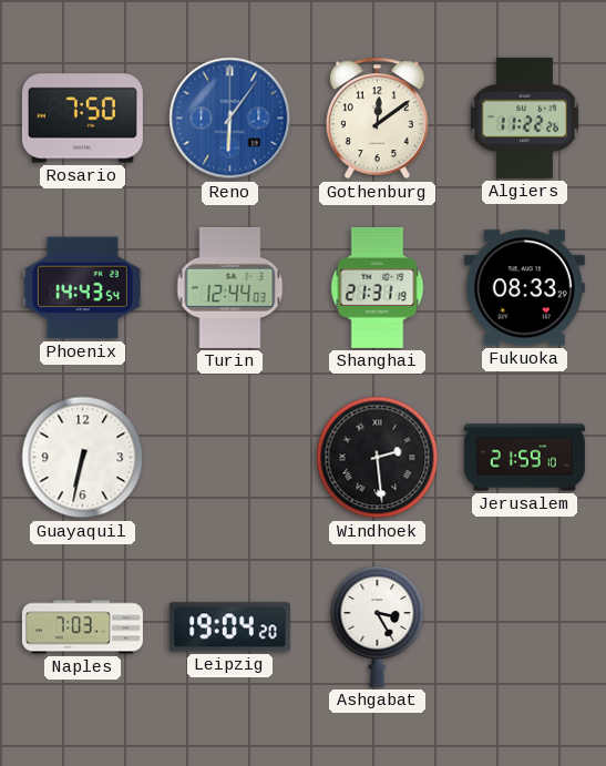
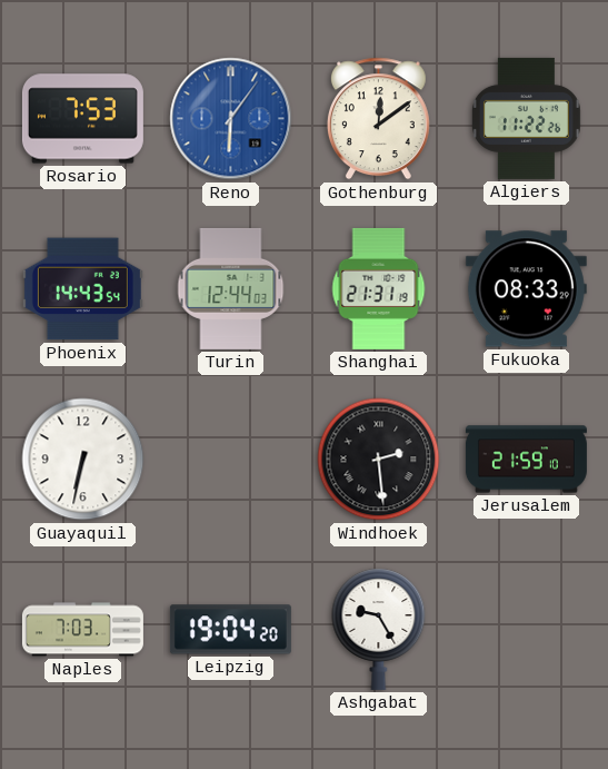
Rosario: 7:50 -> 7:53
Ashgabat: 3:25 -> 9:25
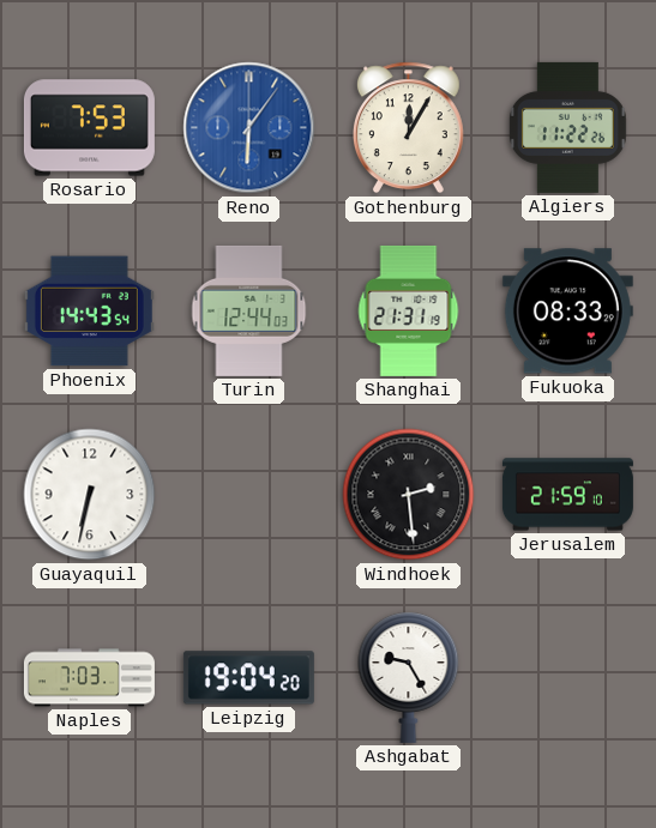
Gothenburg: 12:09 -> 12:05
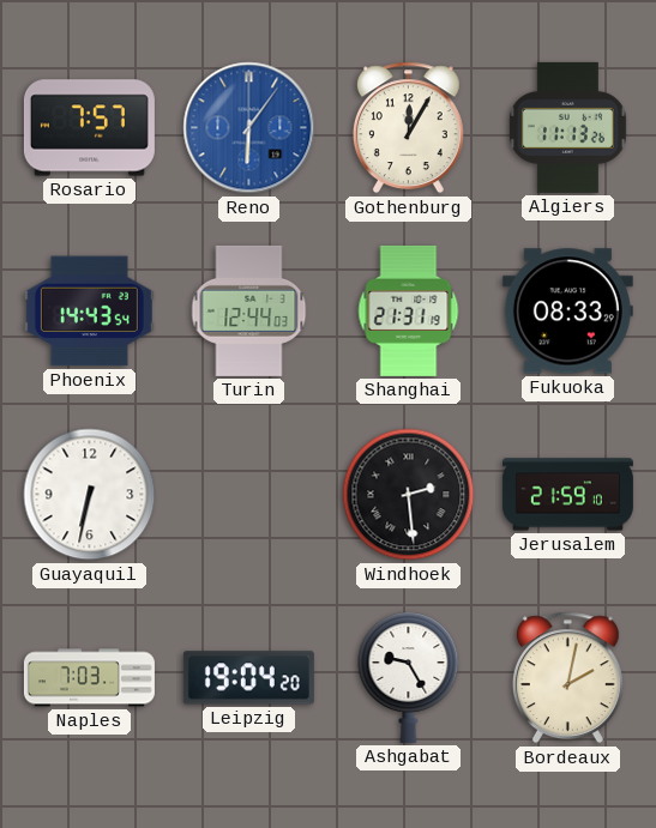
Rosario: 7:53 -> 7:57
Algiers: 11:22 -> 11:13
Bordeaux: none -> 2:02
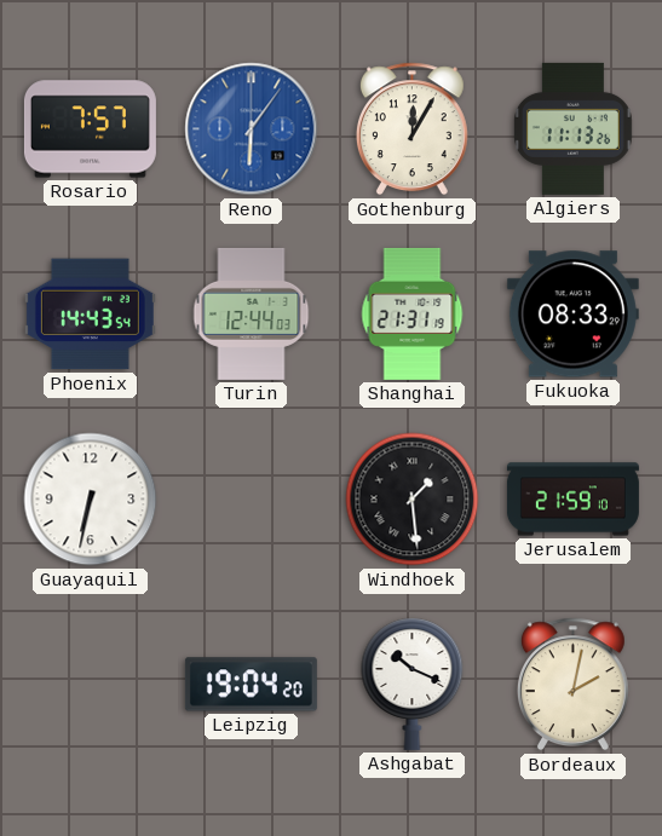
Windhoek: 2:29 -> 1:29
Naples: 7:03 -> none
Ashgabat: 9:25 -> 10:19
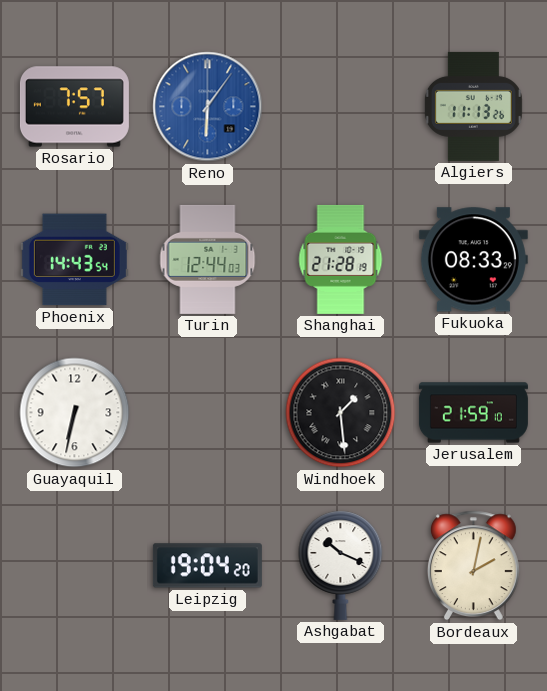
Gothenburg: 12:05 -> none
Shanghai: 21:31 -> 21:28
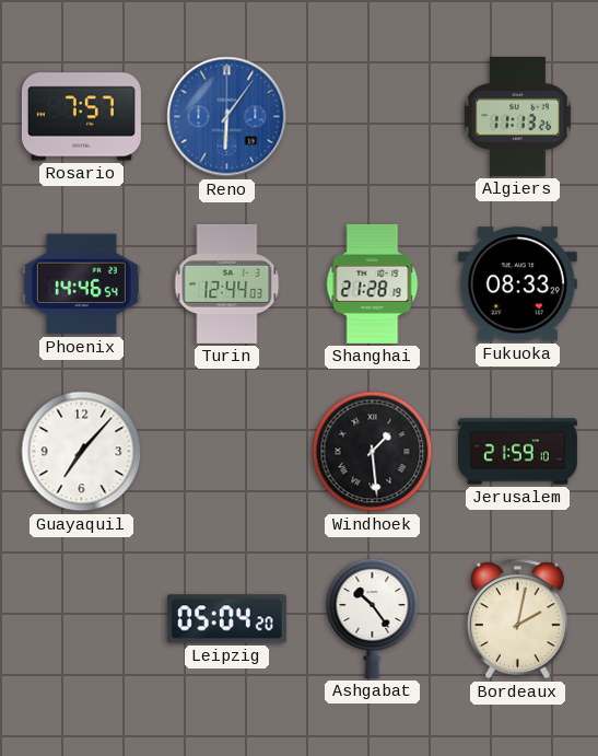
Phoenix: 14:43 -> 14:46
Guayaquil: 6:32 -> 7:07
Leipzig: 19:04 -> 05:04
Ashgabat: 10:19 -> 10:24
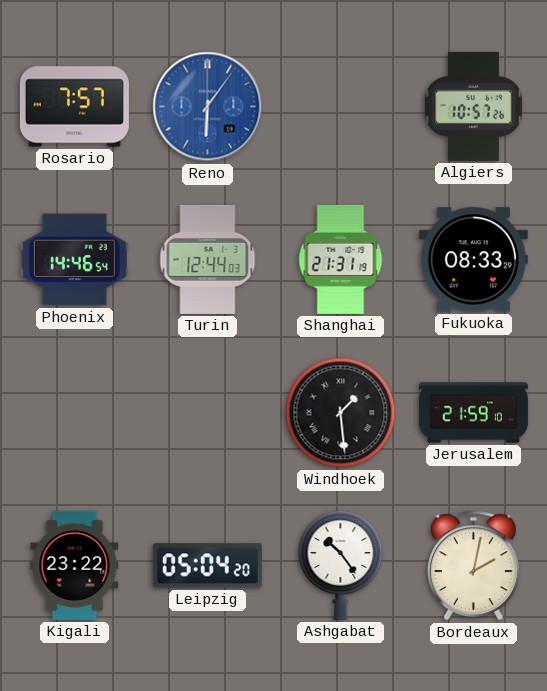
Algiers: 11:13 -> 10:57
Shanghai: 21:28 -> 21:31
Guayaquil: 7:07 -> none
Kigali: none -> 23:22
